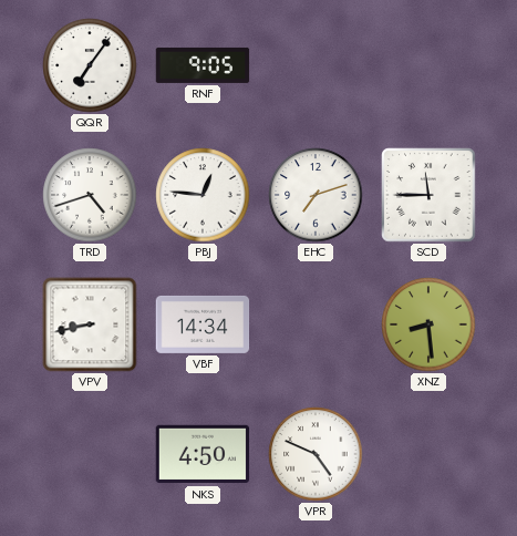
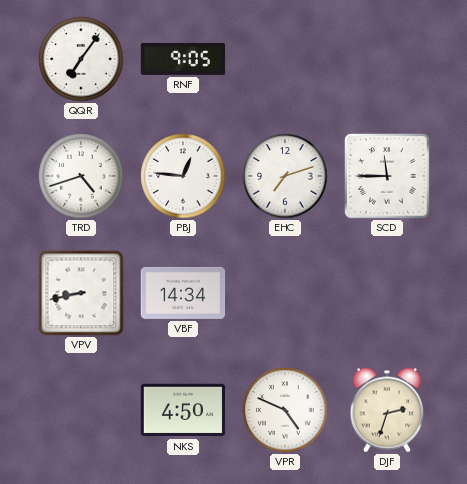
XNZ: 8:29 -> none
DJF: none -> 2:33
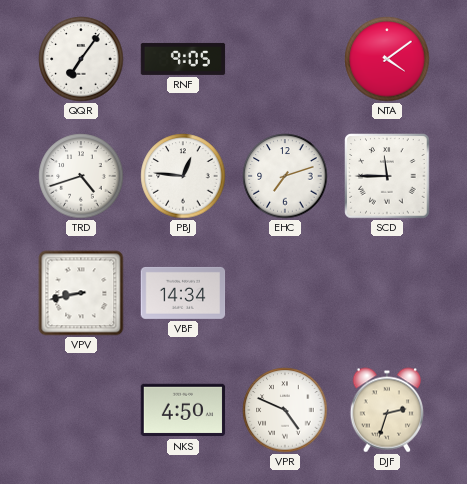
NTA: none -> 4:09
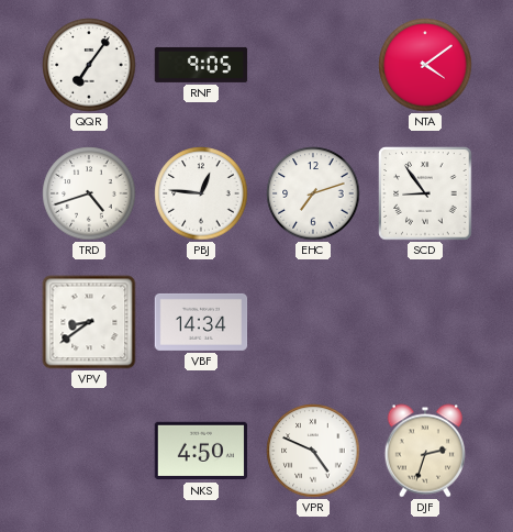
SCD: 11:45 -> 8:54
VPV: 8:43 -> 8:39
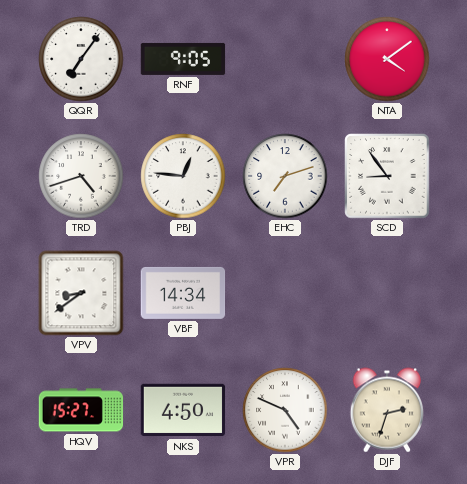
HQV: none -> 15:27
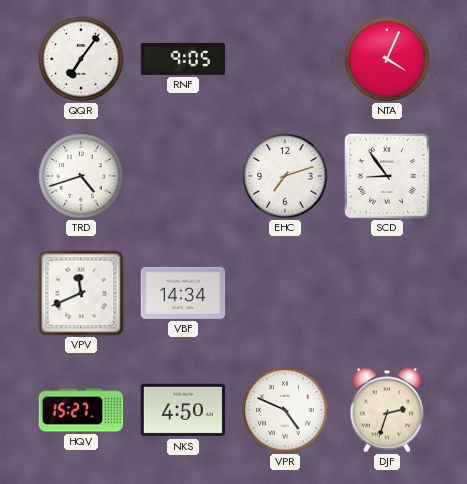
NTA: 4:09 -> 4:04
PBJ: 12:46 -> none
VPV: 8:39 -> 11:41
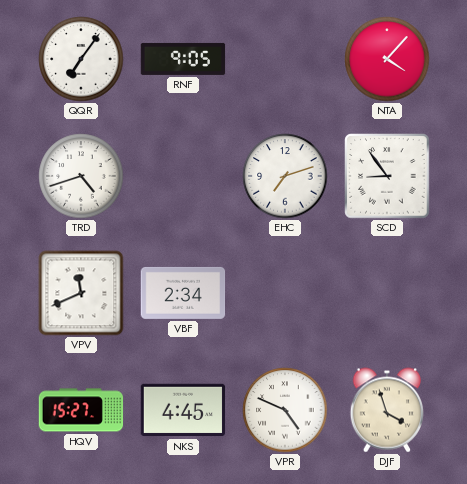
NTA: 4:04 -> 4:07
VBF: 14:34 -> 2:34
NKS: 4:50 -> 4:45
DJF: 2:33 -> 3:57
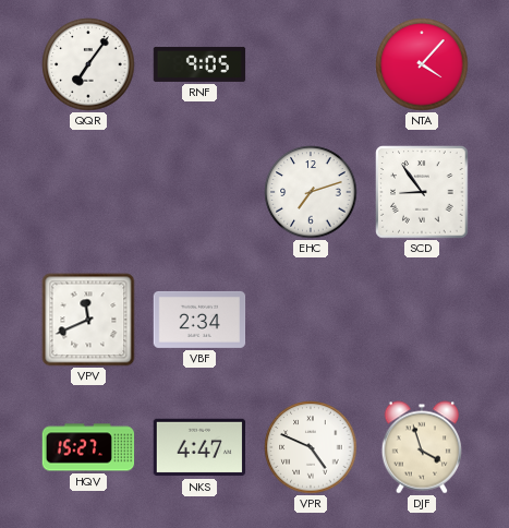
TRD: 4:42 -> none
NKS: 4:45 -> 4:47
